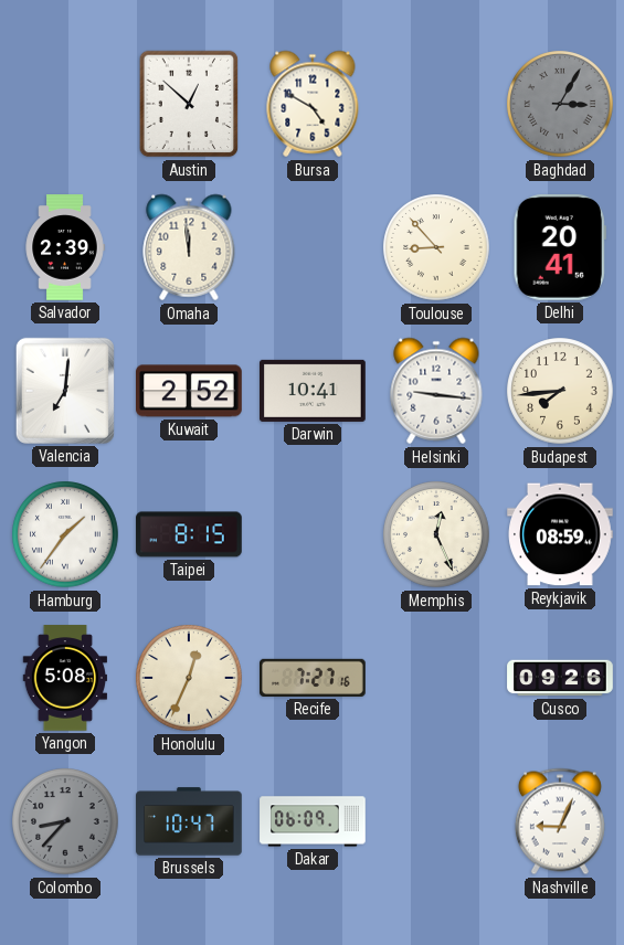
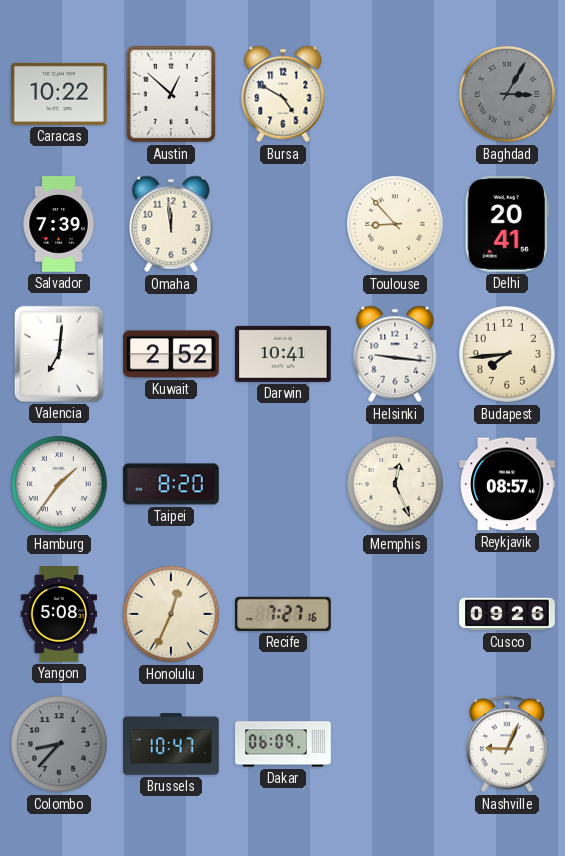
Caracas: none -> 10:22
Salvador: 2:39 -> 7:39
Taipei: 8:15 -> 8:20
Reykjavik: 08:59 -> 08:57
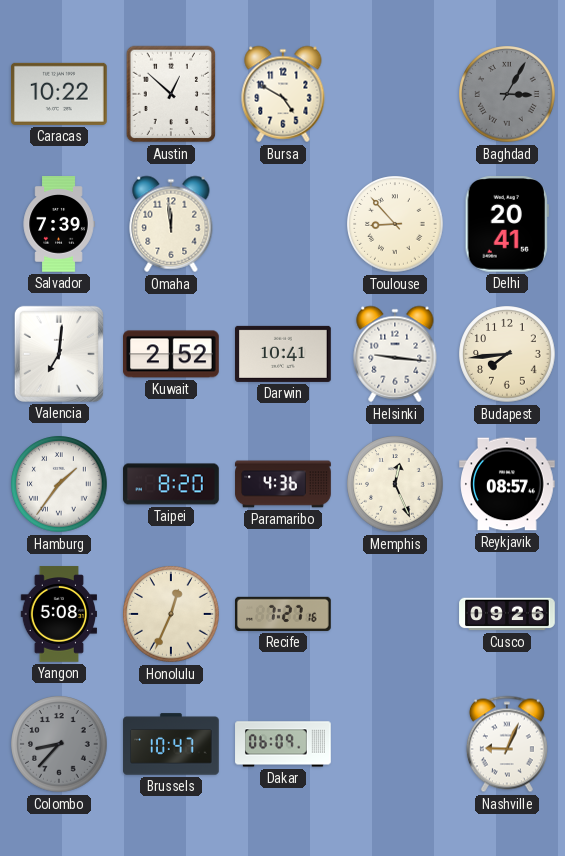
Paramaribo: none -> 4:36
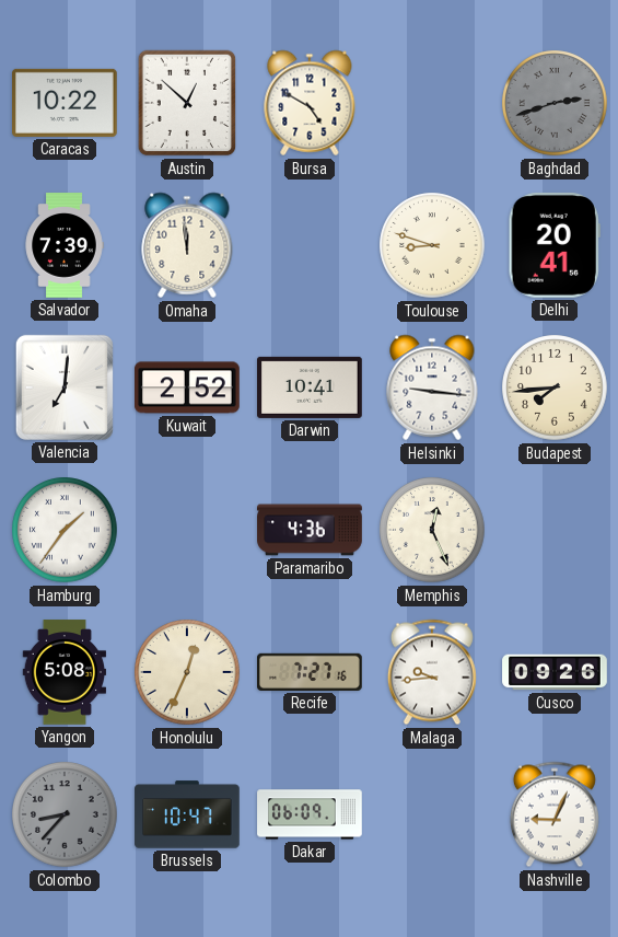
Baghdad: 3:05 -> 2:42
Toulouse: 8:53 -> 8:48
Taipei: 8:20 -> none
Reykjavik: 08:57 -> none
Malaga: none -> 9:44
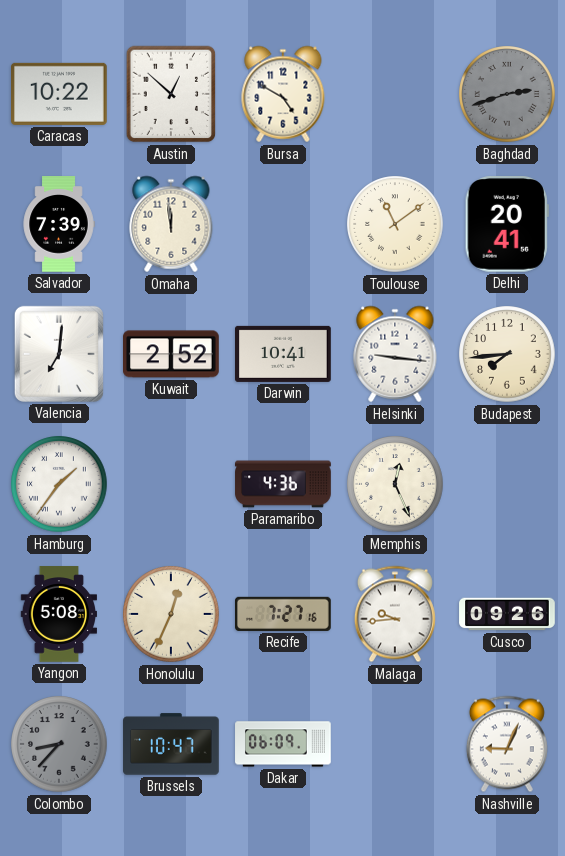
Toulouse: 8:48 -> 11:09
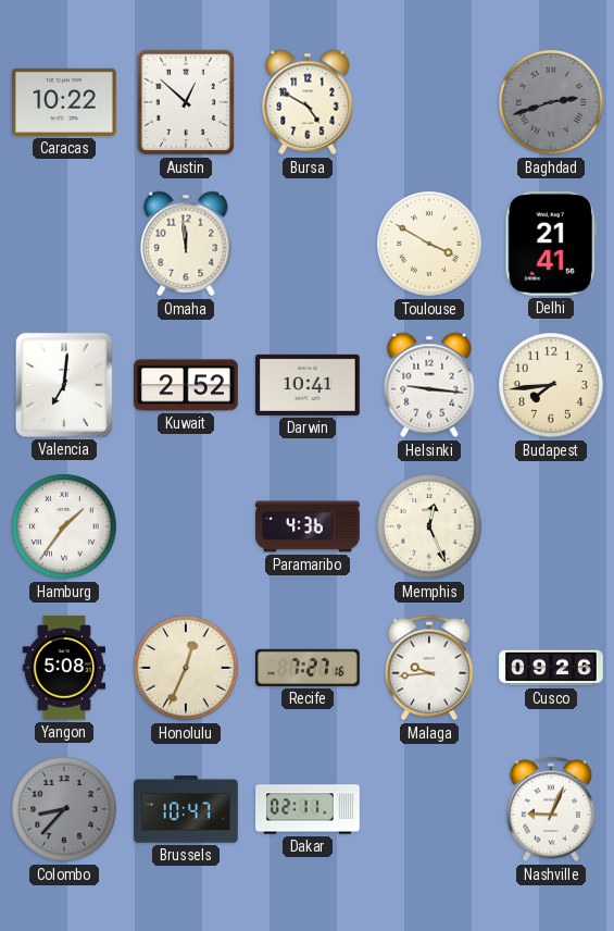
Salvador: 7:39 -> none
Toulouse: 11:09 -> 3:50
Delhi: 20:41 -> 21:41
Dakar: 06:09 -> 02:11
